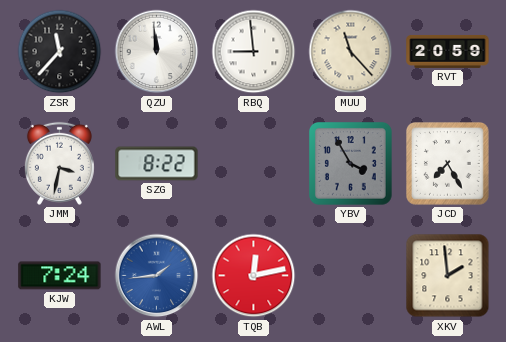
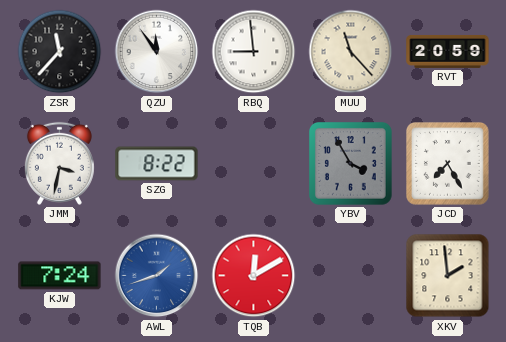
QZU: 11:59 -> 11:54
AWL: 1:44 -> 1:42
TQB: 12:13 -> 12:10
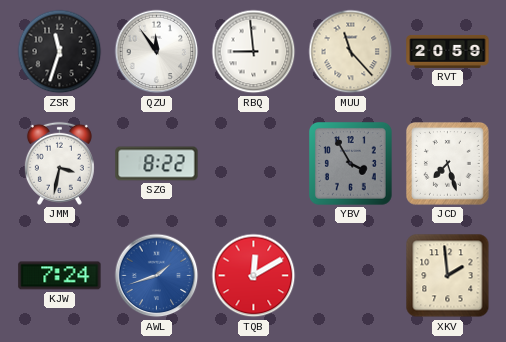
ZSR: 11:37 -> 11:33
JCD: 7:25 -> 7:27
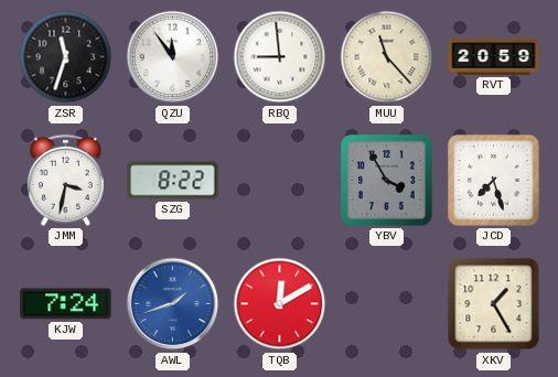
XKV: 1:59 -> 1:25
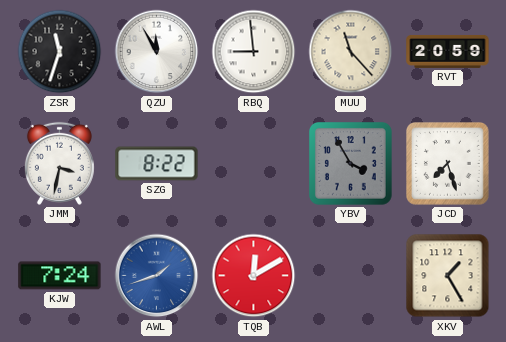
QZU: 11:54 -> 11:55
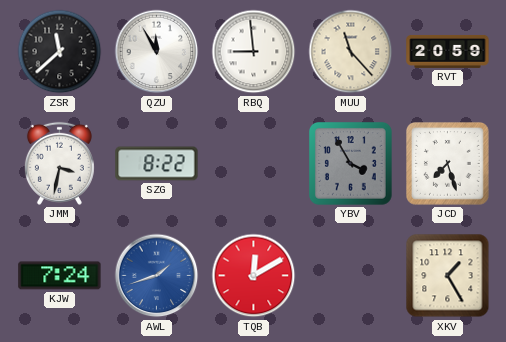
ZSR: 11:33 -> 11:38
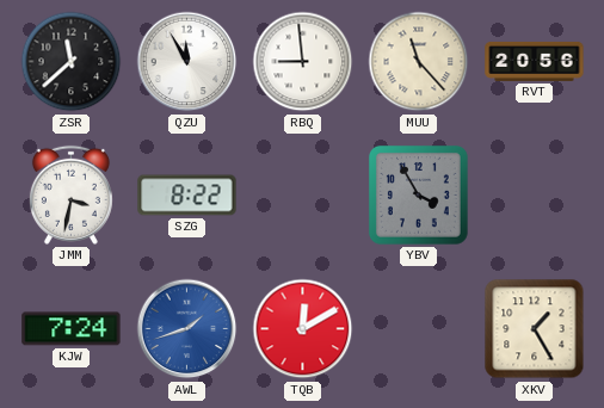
RVT: 20:59 -> 20:56
JCD: 7:27 -> none
